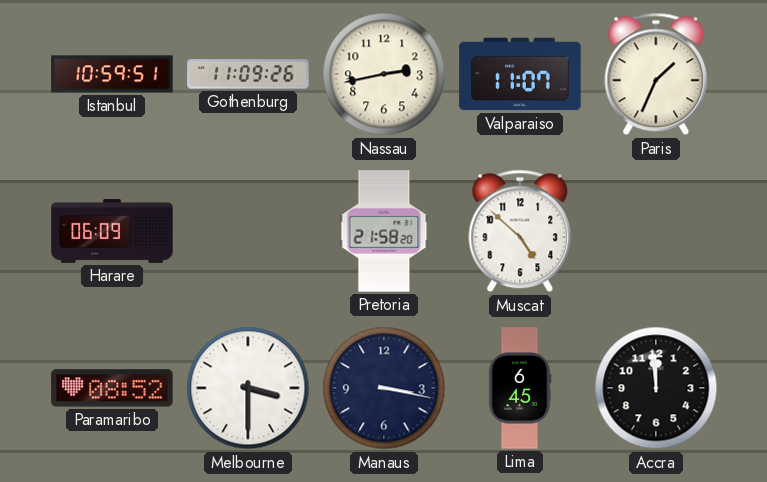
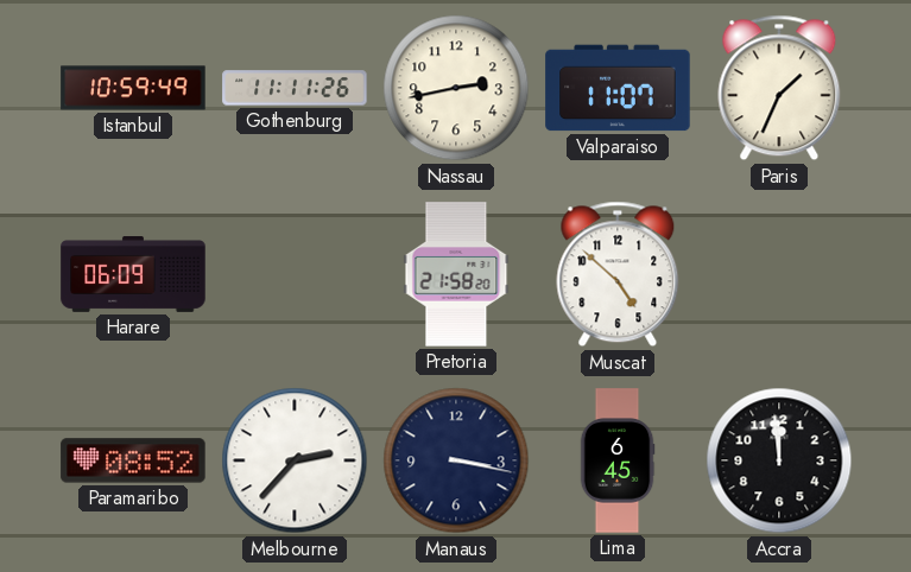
Istanbul: 10:59:51 -> 10:59:49
Gothenburg: 11:09 -> 11:11
Melbourne: 3:30 -> 2:37
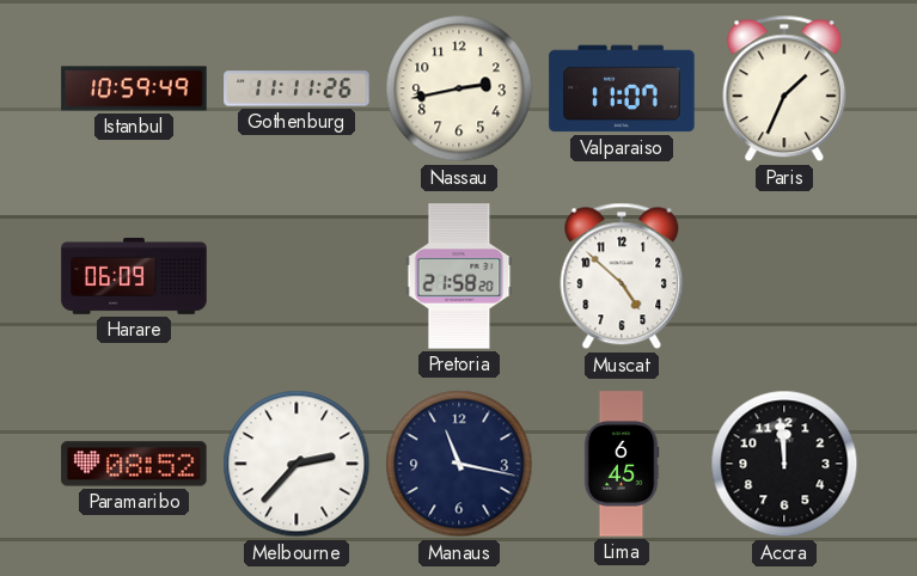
Manaus: 3:17 -> 11:17
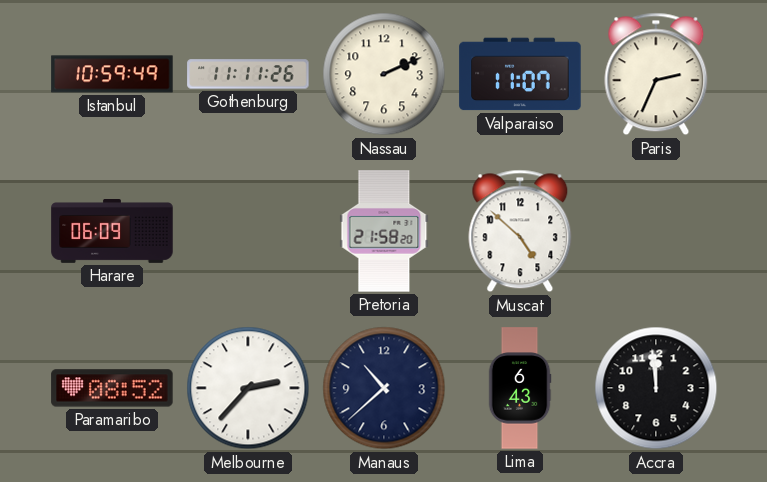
Nassau: 2:43 -> 2:11
Paris: 1:34 -> 2:34
Manaus: 11:17 -> 10:38
Lima: 6:45 -> 6:43
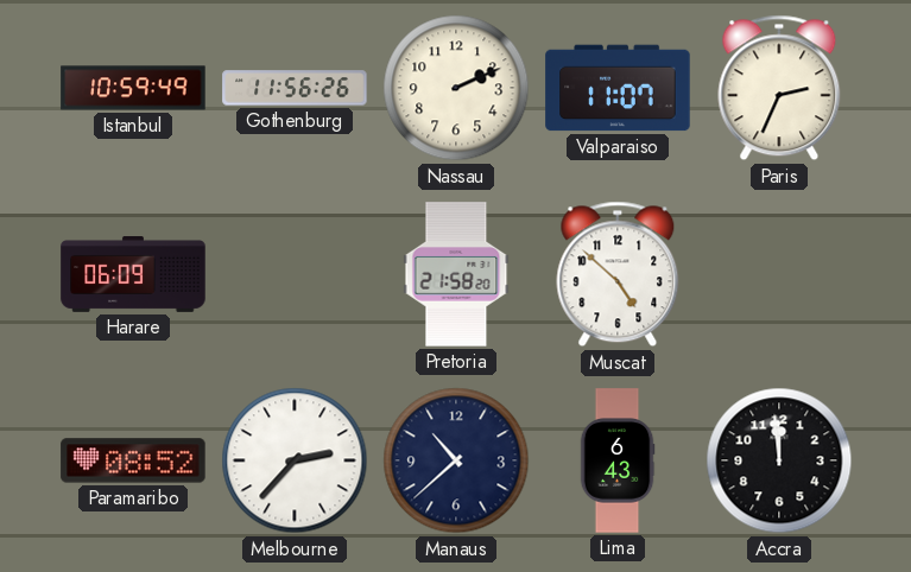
Gothenburg: 11:11 -> 11:56
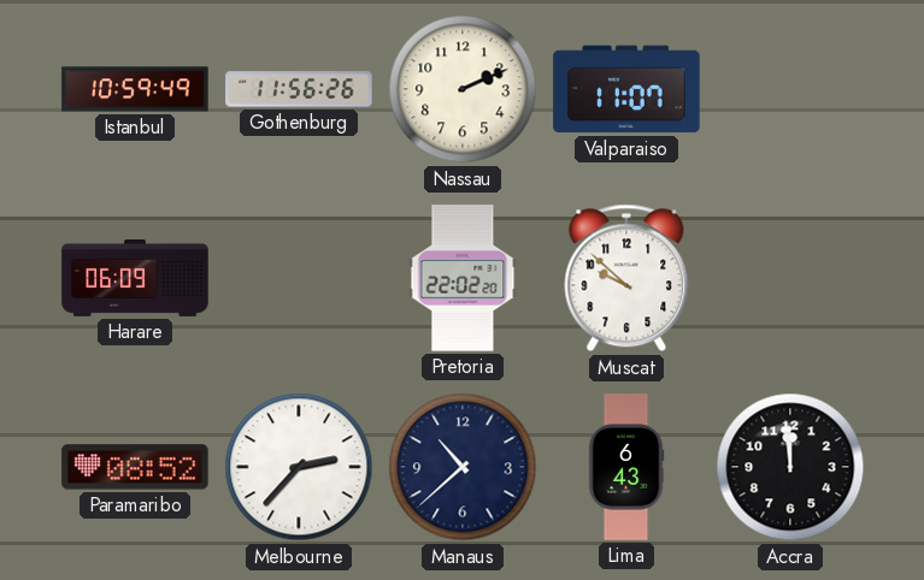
Paris: 2:34 -> none
Pretoria: 21:58 -> 22:02
Muscat: 4:52 -> 9:52
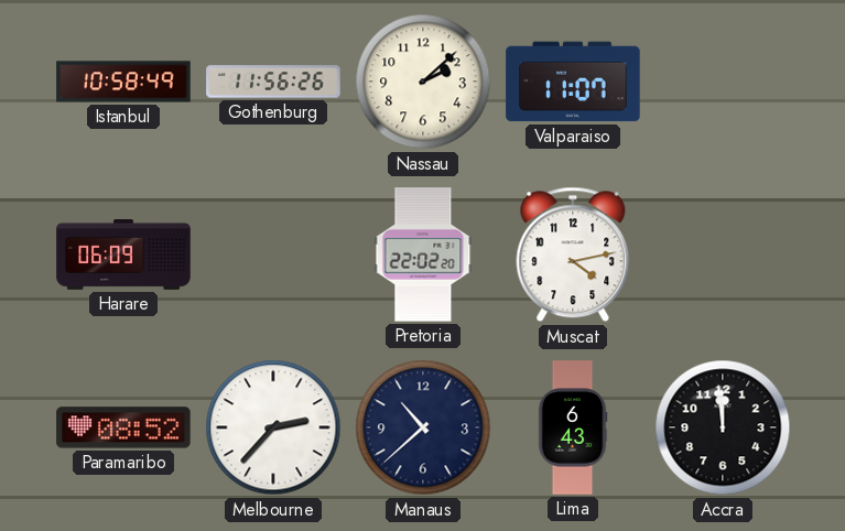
Istanbul: 10:59 -> 10:58
Nassau: 2:11 -> 2:08
Muscat: 9:52 -> 4:13
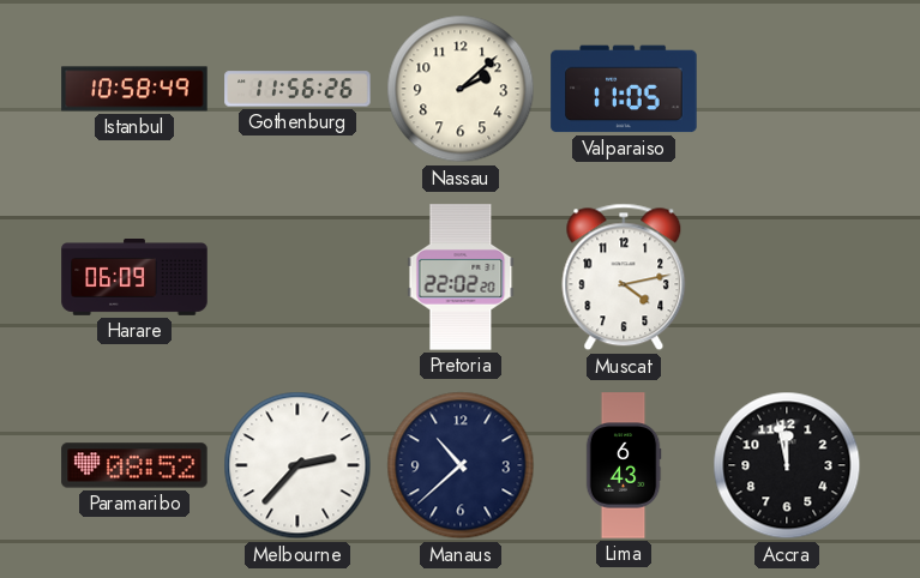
Valparaiso: 11:07 -> 11:05
Accra: 11:59 -> 11:58
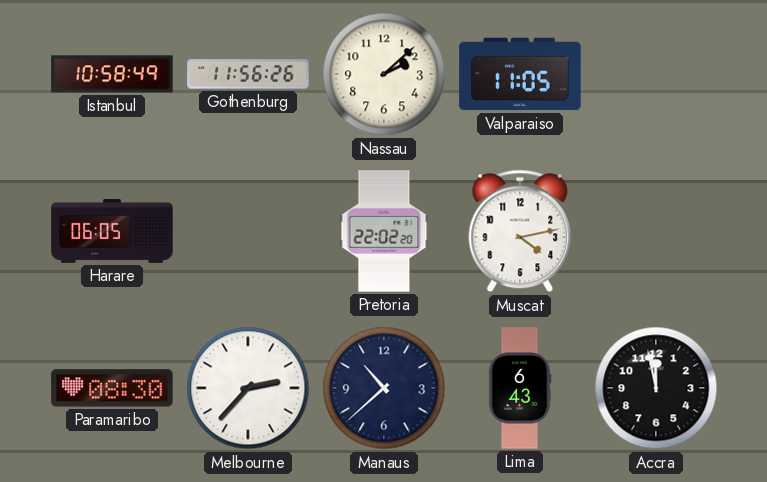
Harare: 06:09 -> 06:05
Paramaribo: 08:52 -> 08:30
